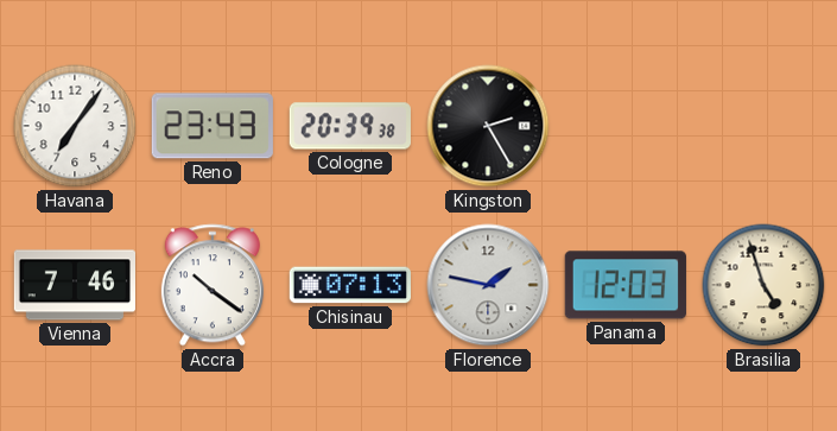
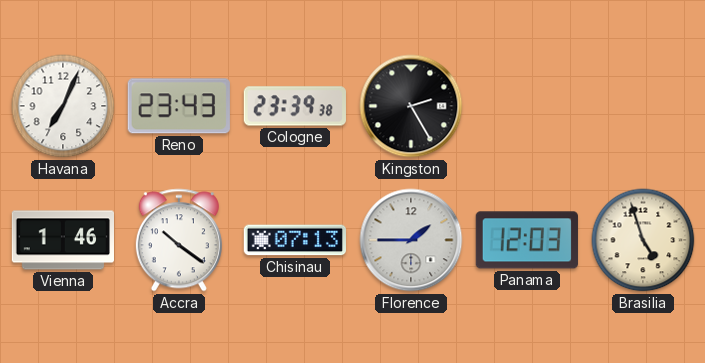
Havana: 7:06 -> 7:04
Cologne: 20:39 -> 23:39
Vienna: 7:46 -> 1:46
Florence: 1:47 -> 1:45
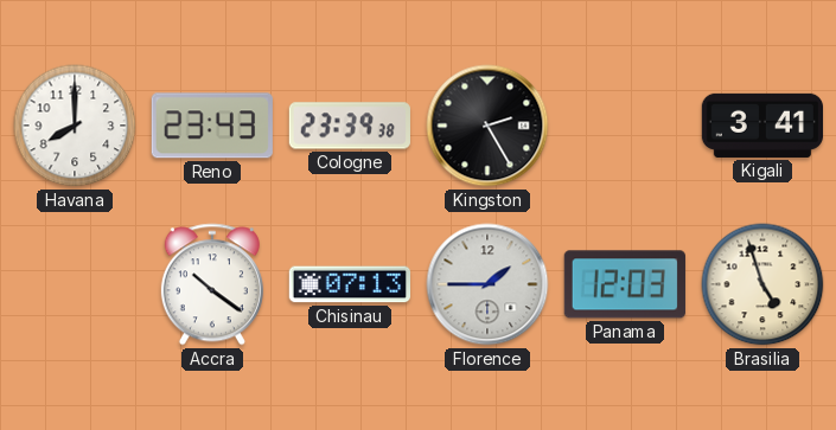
Havana: 7:04 -> 8:00
Kigali: none -> 3:41
Vienna: 1:46 -> none
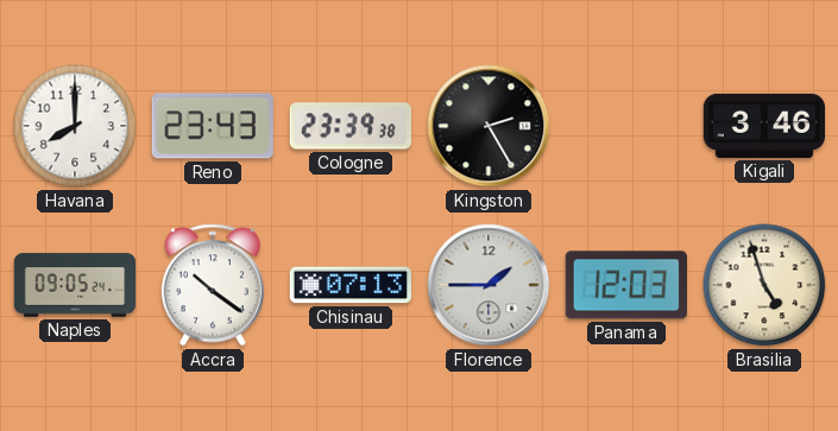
Kigali: 3:41 -> 3:46
Naples: none -> 09:05
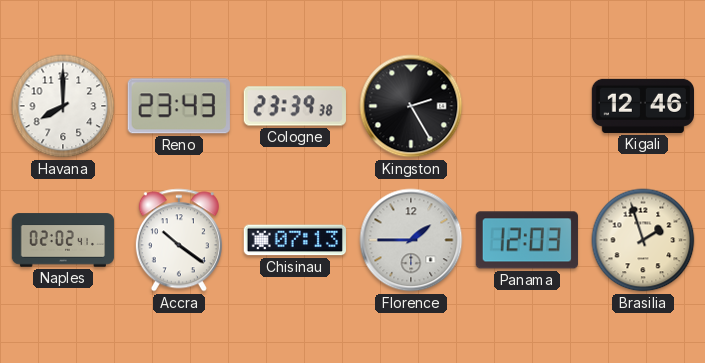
Kigali: 3:46 -> 12:46
Naples: 09:05 -> 02:02
Brasilia: 4:57 -> 1:57
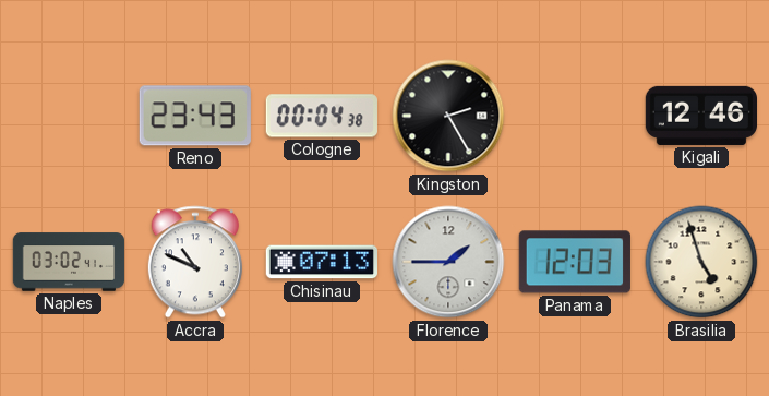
Havana: 8:00 -> none
Cologne: 23:39 -> 00:04
Naples: 02:02 -> 03:02
Accra: 10:21 -> 10:49
Brasilia: 1:57 -> 4:57
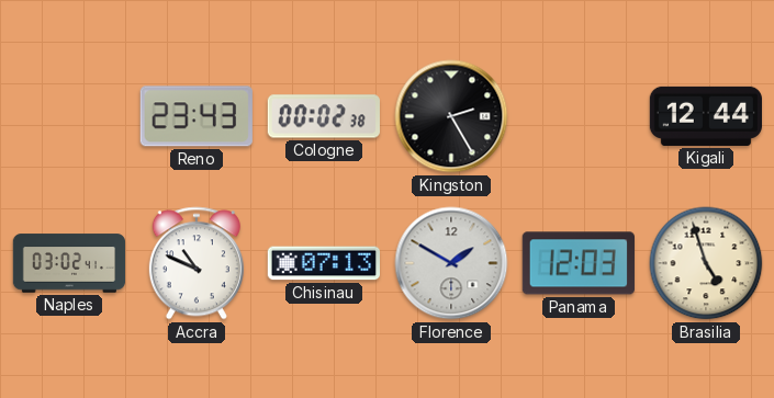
Cologne: 00:04 -> 00:02
Kigali: 12:46 -> 12:44
Florence: 1:45 -> 1:50
